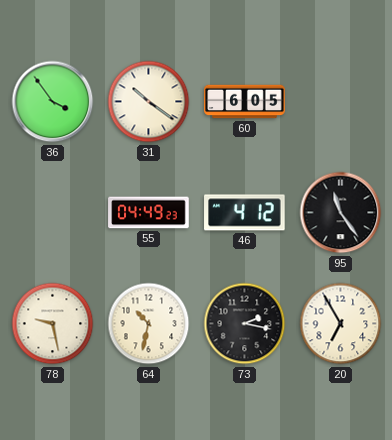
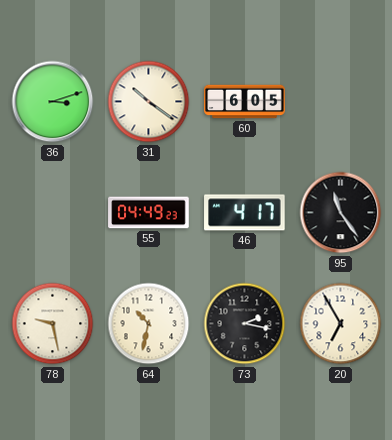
36: 3:54 -> 3:12
46: 4:12 -> 4:17
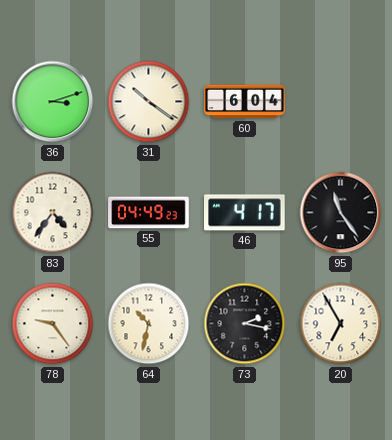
60: 6:05 -> 6:04
83: none -> 4:36
78: 9:28 -> 9:24
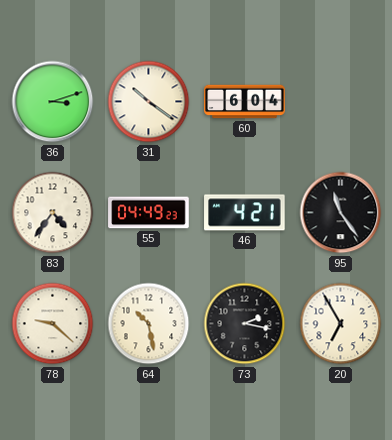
46: 4:17 -> 4:21
78: 9:24 -> 9:22
64: 10:32 -> 10:28
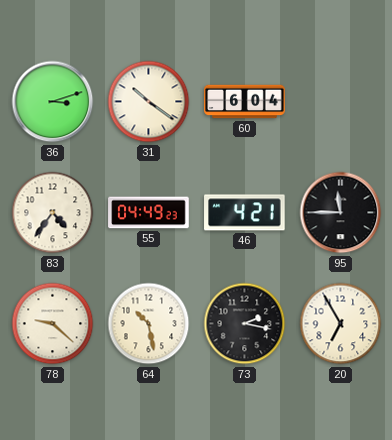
95: 11:24 -> 11:45
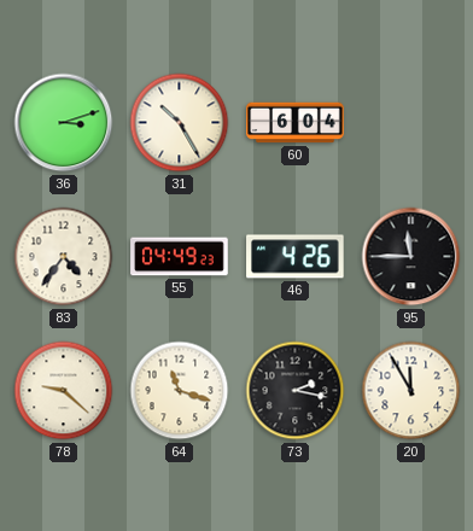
31: 10:21 -> 10:25
46: 4:21 -> 4:26
64: 10:28 -> 11:18
20: 6:55 -> 11:55
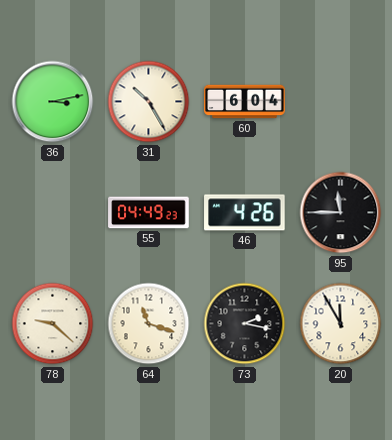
36: 3:12 -> 3:13
83: 4:36 -> none
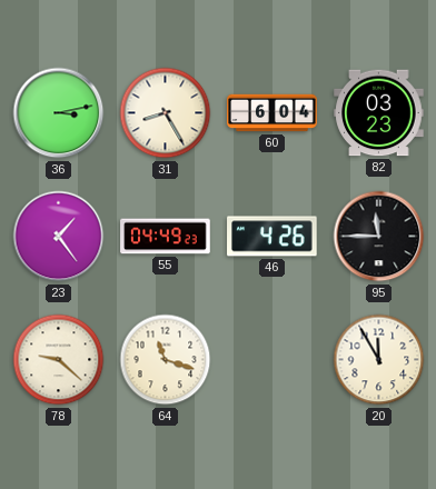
31: 10:25 -> 8:25
82: none -> 03:23
23: none -> 1:24
73: 2:17 -> none
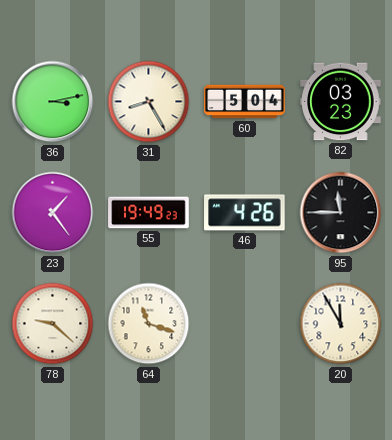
60: 6:04 -> 5:04
55: 04:49 -> 19:49
